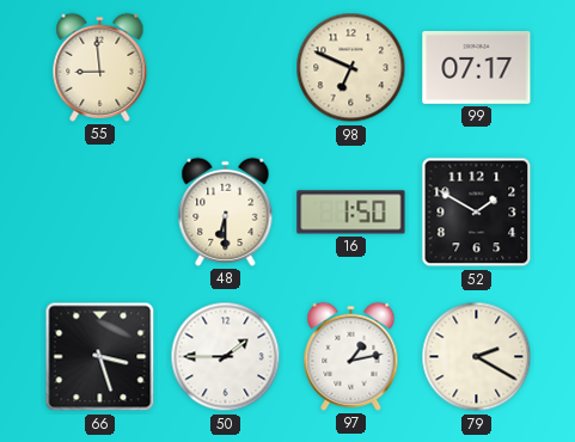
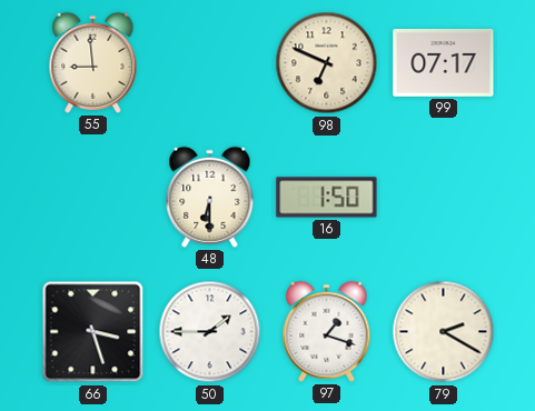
52: 1:50 -> none
97: 1:13 -> 1:18
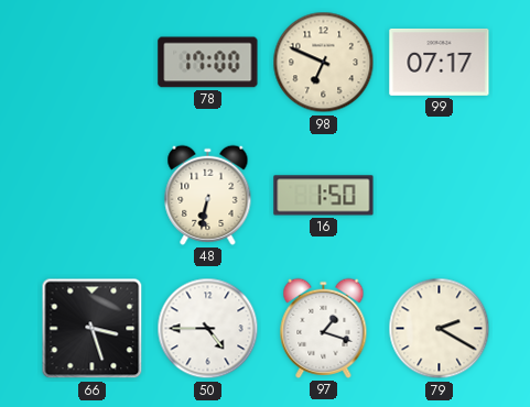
55: 8:59 -> none
78: none -> 17:00
48: 6:30 -> 6:32
50: 1:45 -> 4:45
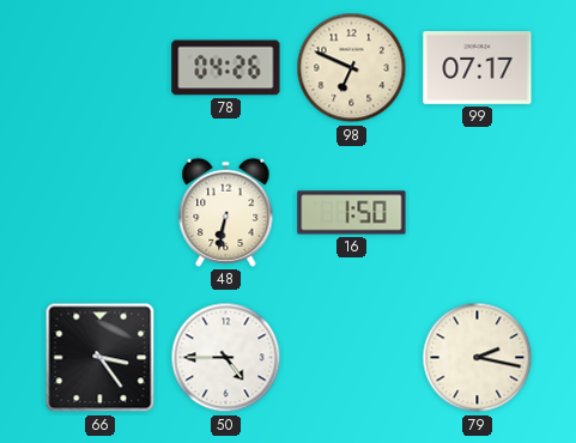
78: 17:00 -> 04:26
66: 3:27 -> 3:24
97: 1:18 -> none
79: 2:20 -> 2:17
